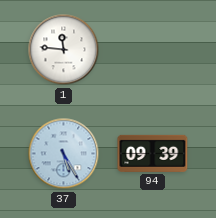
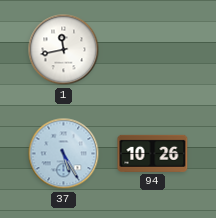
1: 11:46 -> 11:43
94: 09:39 -> 10:26
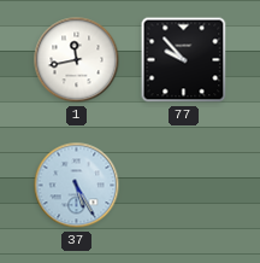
77: none -> 9:53
94: 10:26 -> none
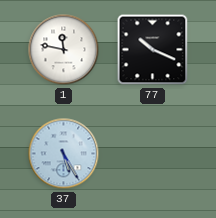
1: 11:43 -> 11:47
77: 9:53 -> 10:19
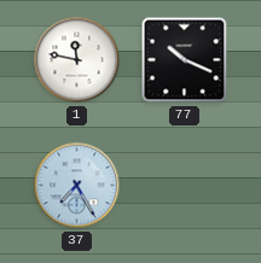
37: 5:25 -> 7:25
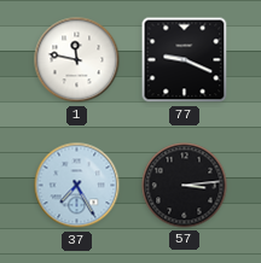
77: 10:19 -> 9:19
57: none -> 3:14
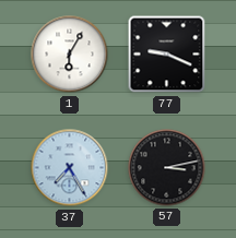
1: 11:47 -> 6:05
57: 3:14 -> 3:13
